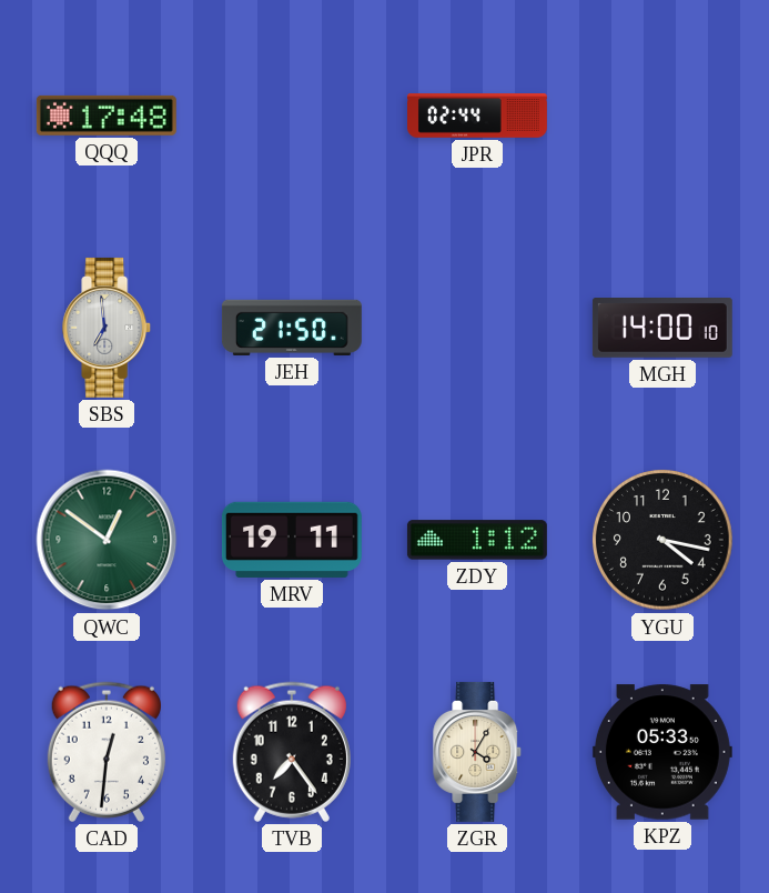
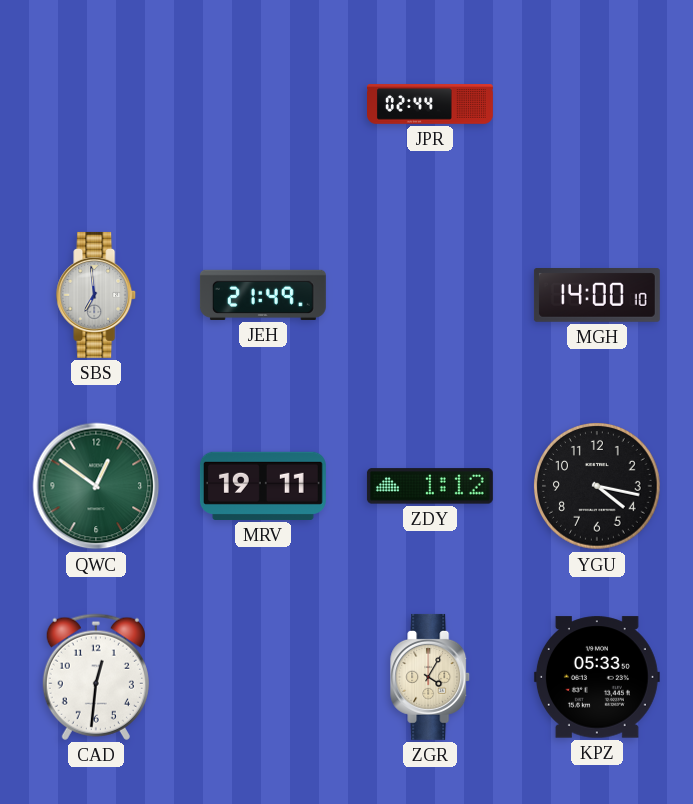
QQQ: 17:48 -> none
JEH: 21:50 -> 21:49
TVB: 7:24 -> none
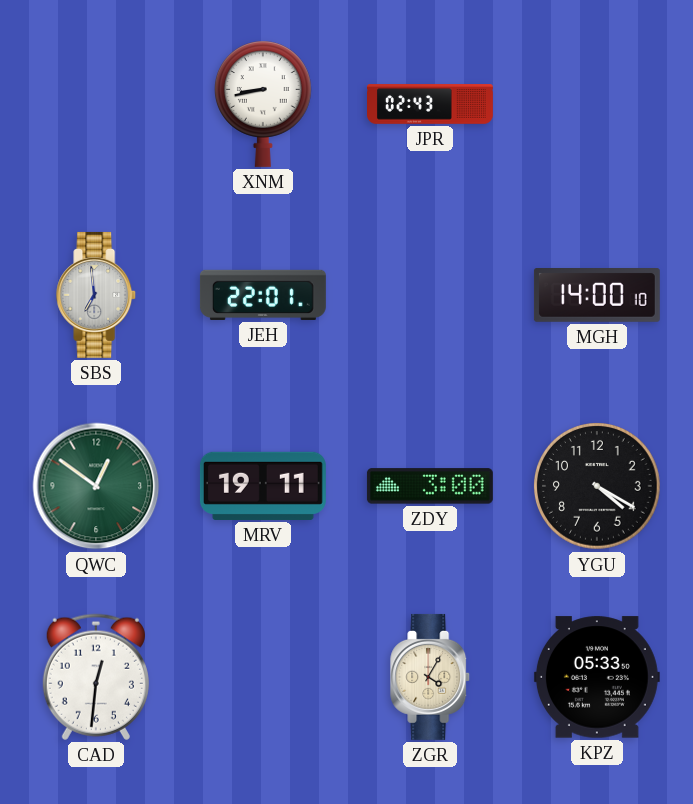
XNM: none -> 8:43
JPR: 02:44 -> 02:43
JEH: 21:49 -> 22:01
ZDY: 1:12 -> 3:00
YGU: 4:17 -> 4:20
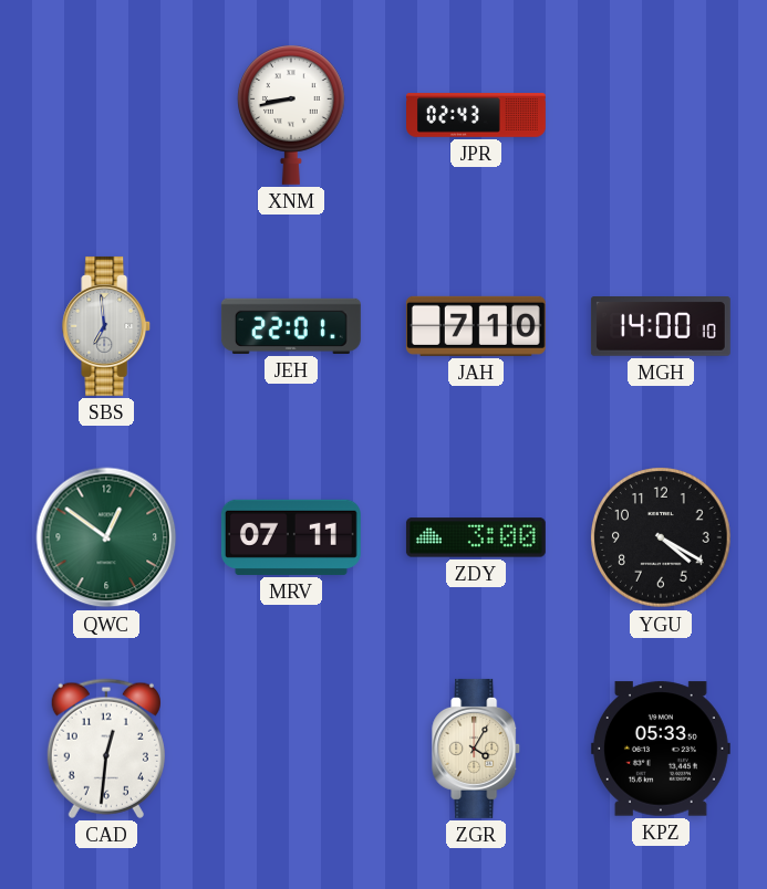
JAH: none -> 7:10
MRV: 19:11 -> 07:11
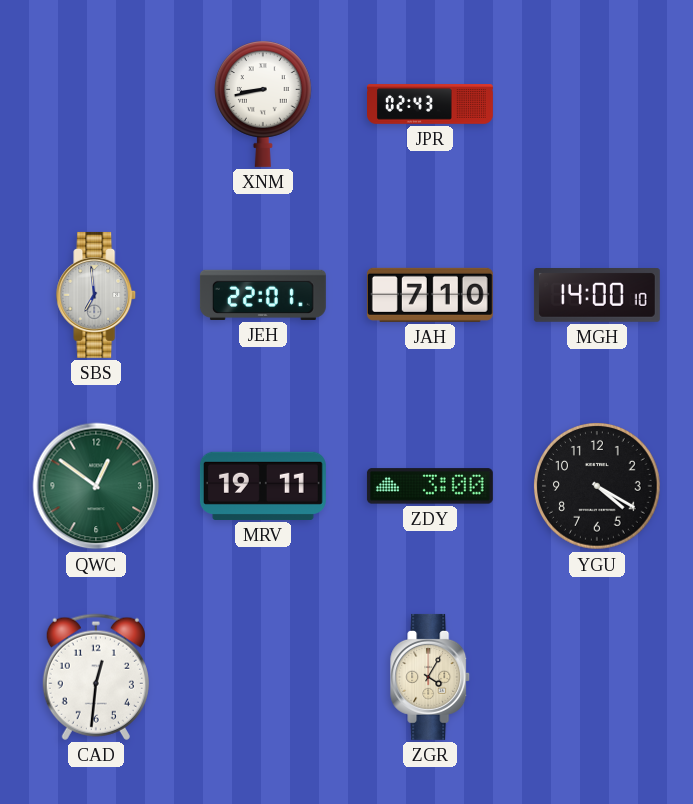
MRV: 07:11 -> 19:11
KPZ: 05:33 -> none
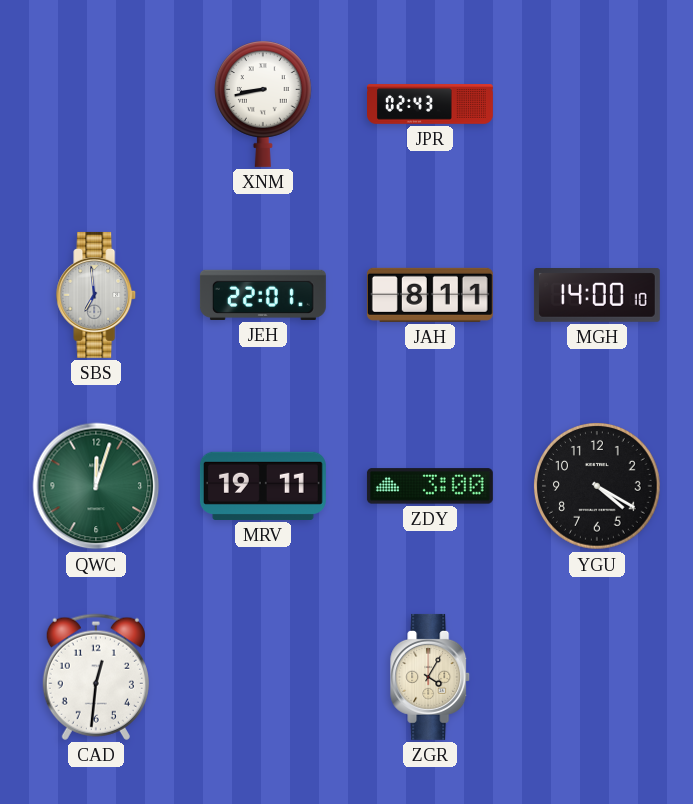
JAH: 7:10 -> 8:11
QWC: 12:51 -> 12:03
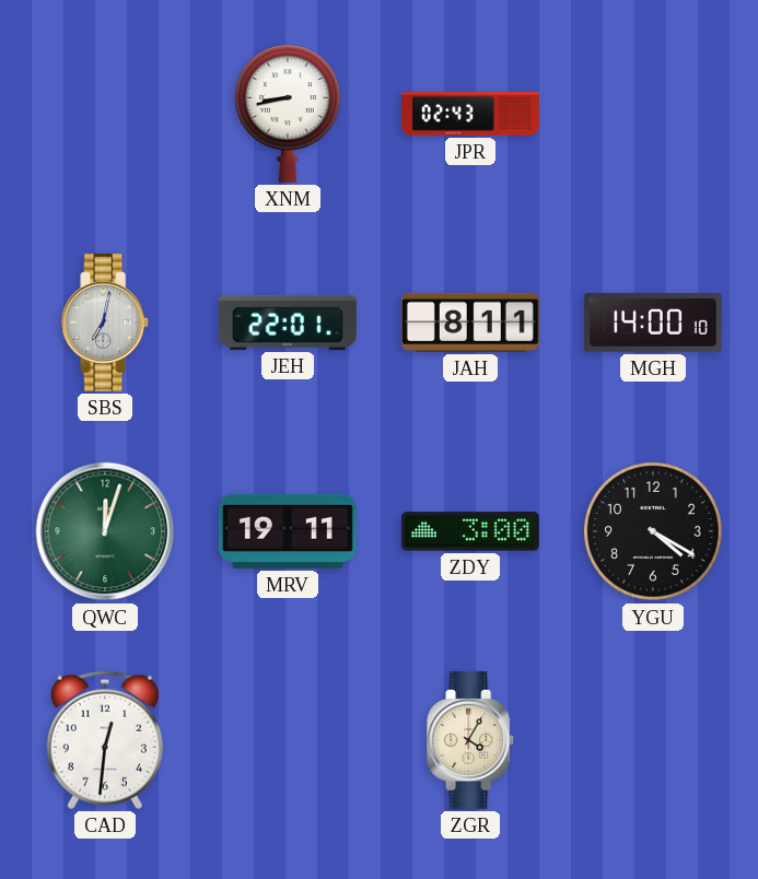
SBS: 6:59 -> 7:02
